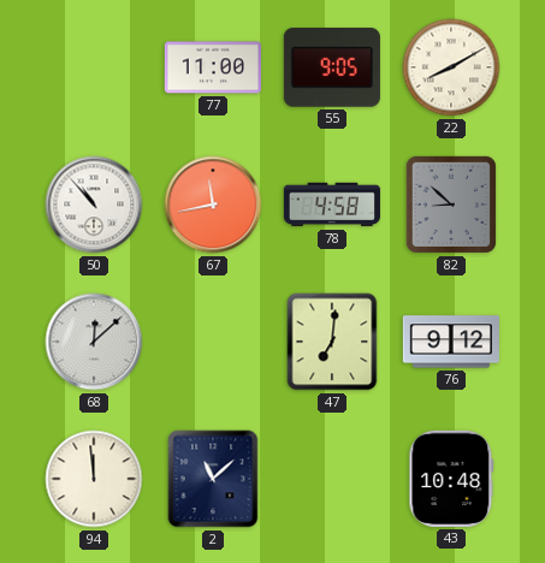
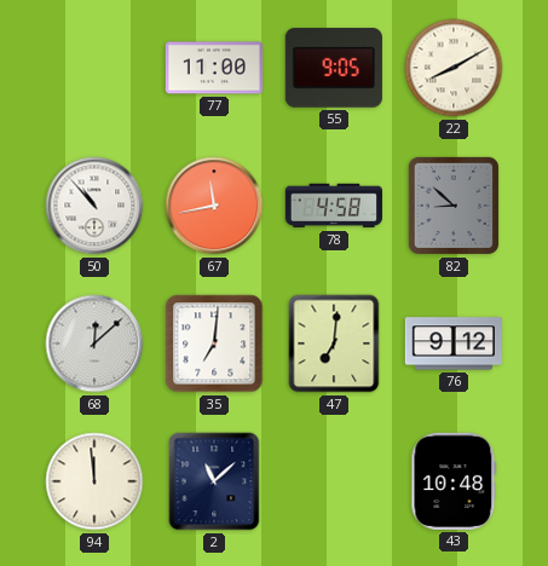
35: none -> 7:01
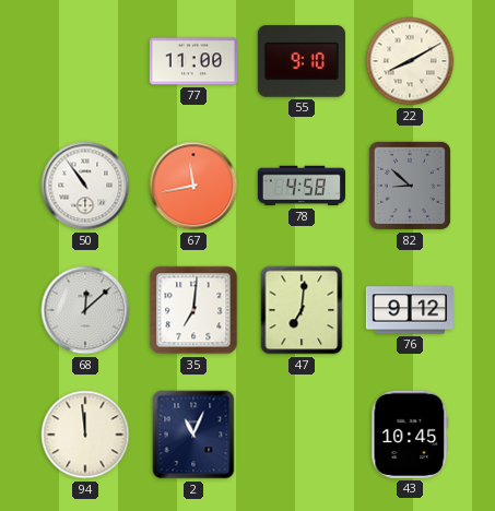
55: 9:05 -> 9:10
50: 10:53 -> 10:54
2: 11:08 -> 11:04
43: 10:48 -> 10:45
